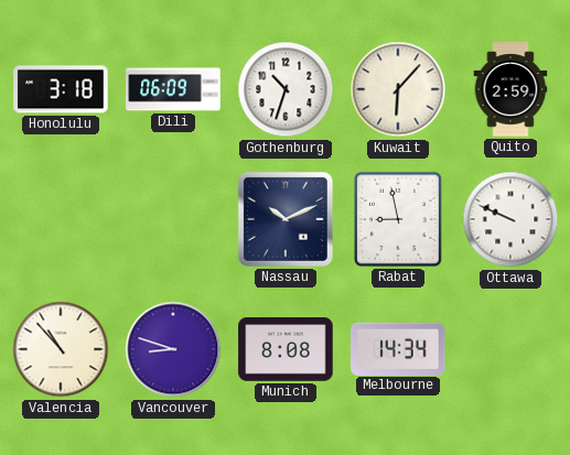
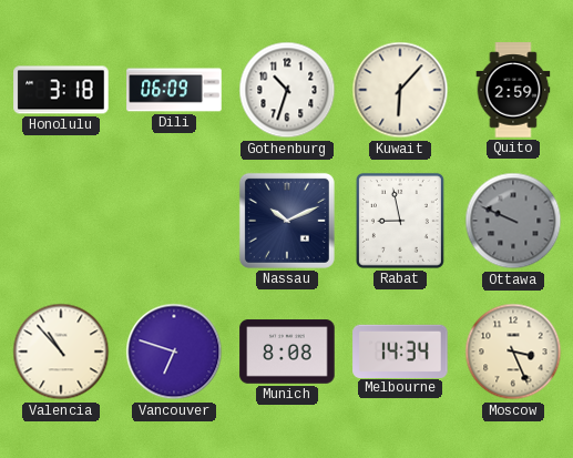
Ottawa dial: white -> grey
Vancouver: 8:48 -> 6:48
Moscow: none -> 3:26
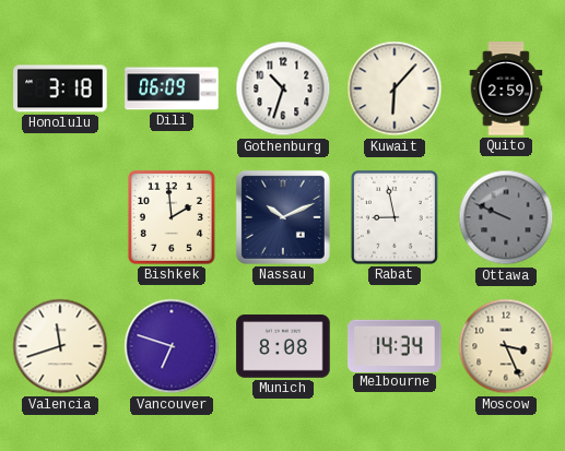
Bishkek: none -> 1:59
Valencia: 10:53 -> 11:42
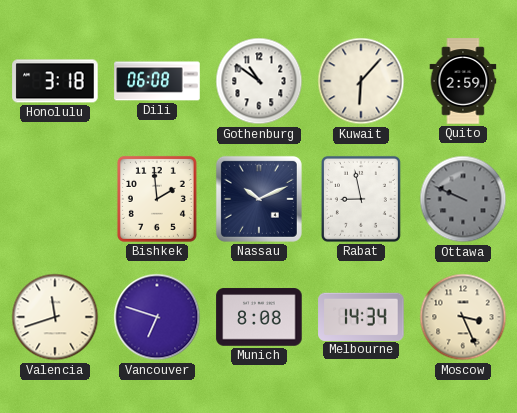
Dili: 06:09 -> 06:08
Gothenburg: 10:33 -> 10:51
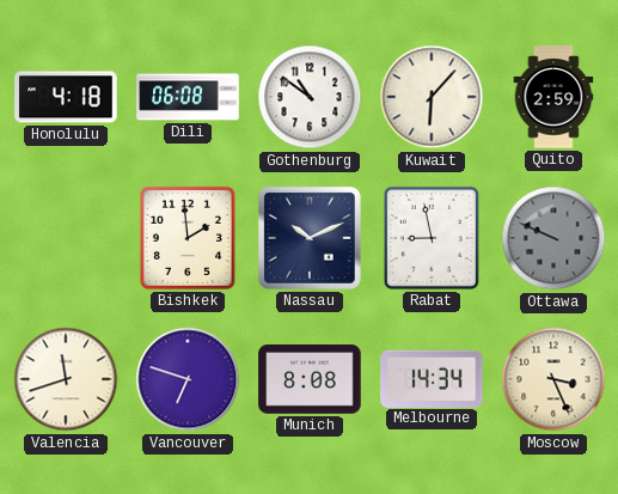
Honolulu: 3:18 -> 4:18
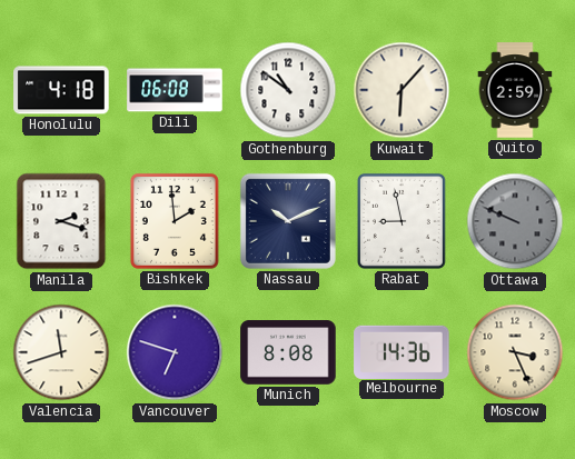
Manila: none -> 2:18
Melbourne: 14:34 -> 14:36
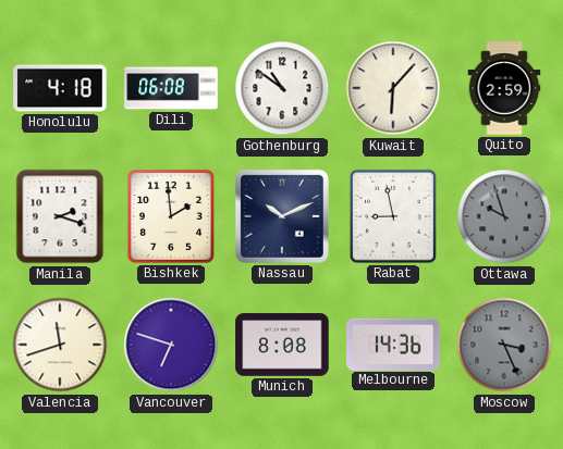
Ottawa: 9:49 -> 9:57
Moscow dial: cream -> grey
